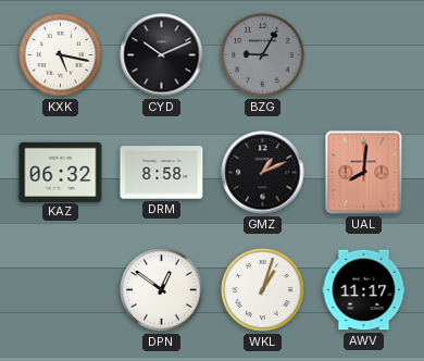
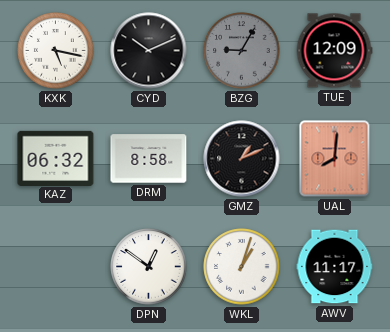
TUE: none -> 12:09
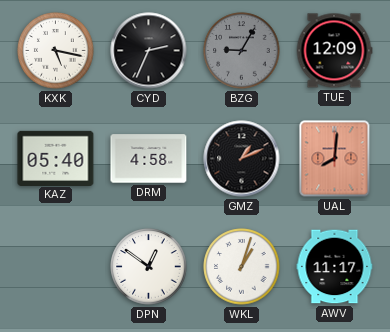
CYD: 10:11 -> 2:34
KAZ: 06:32 -> 05:40
DRM: 8:58 -> 4:58
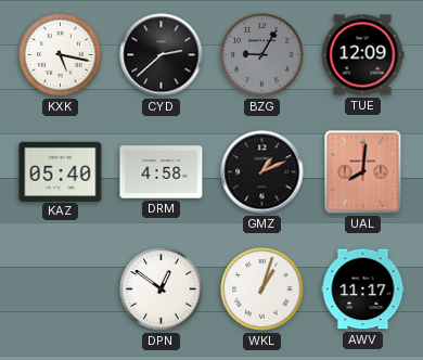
CYD: 2:34 -> 2:38
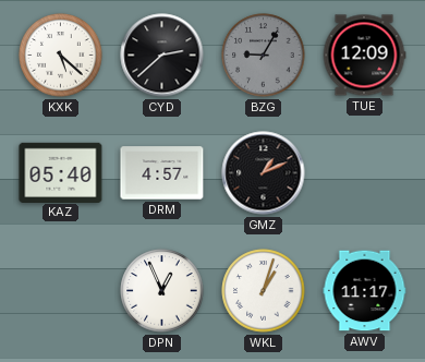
KXK: 5:17 -> 5:22
DRM: 4:58 -> 4:57
UAL: 8:01 -> none
DPN: 12:51 -> 12:56
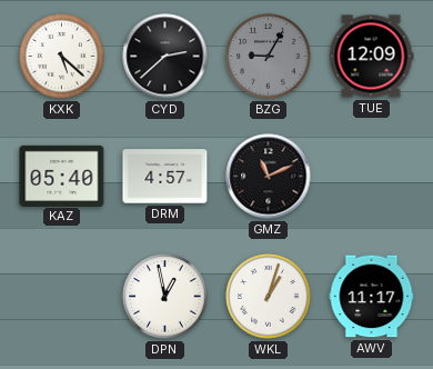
GMZ: 1:11 -> 11:11
DPN: 12:56 -> 12:58
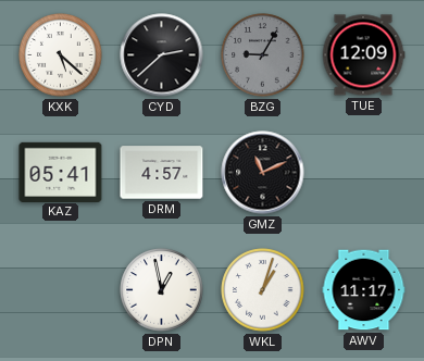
KAZ: 05:40 -> 05:41
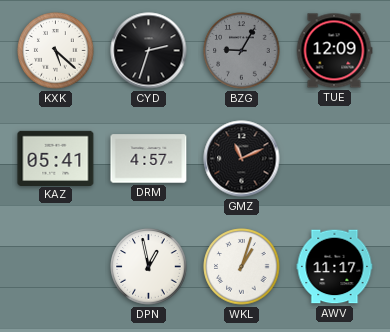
CYD: 2:38 -> 2:33
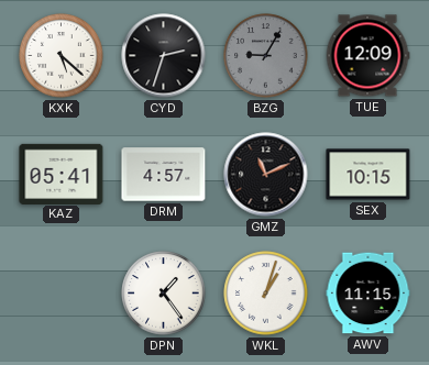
SEX: none -> 10:15
DPN: 12:58 -> 1:24
AWV: 11:17 -> 11:15
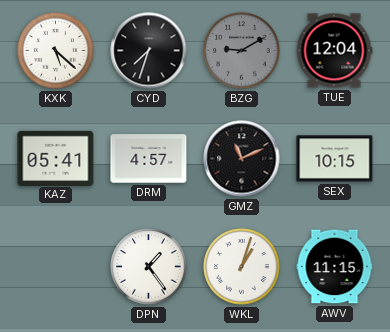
CYD: 2:33 -> 7:33
BZG: 9:05 -> 9:10
TUE: 12:09 -> 12:04
